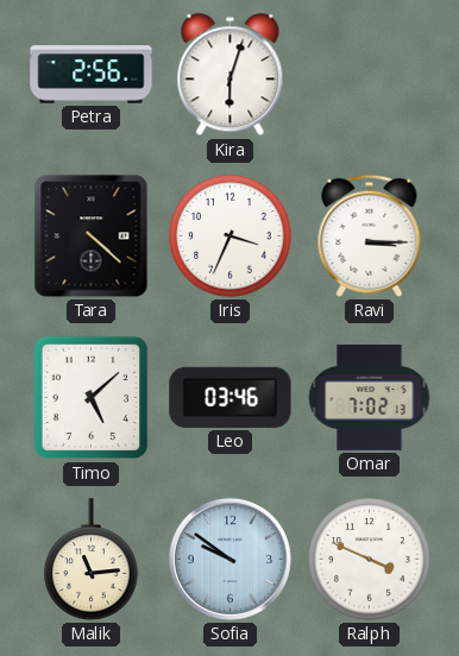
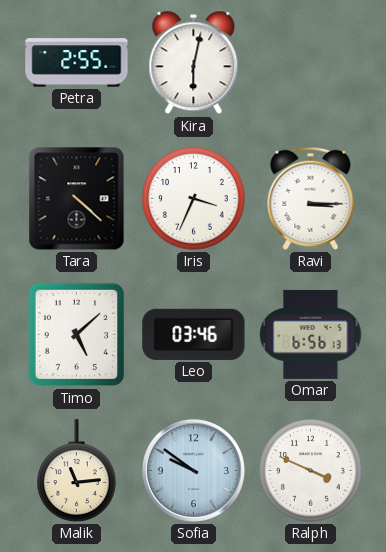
Petra: 2:56 -> 2:55
Kira: 6:03 -> 6:02
Omar: 7:02 -> 6:56
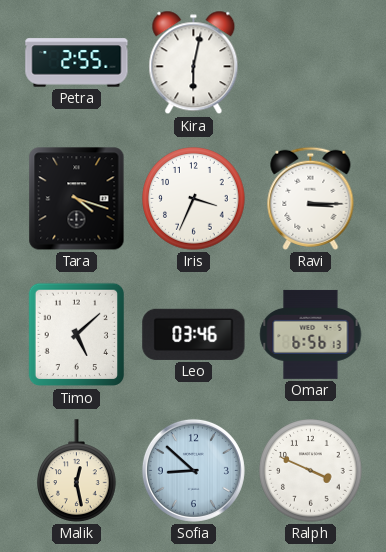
Tara: 4:22 -> 4:18
Malik: 11:14 -> 12:28
Sofia: 9:51 -> 8:52
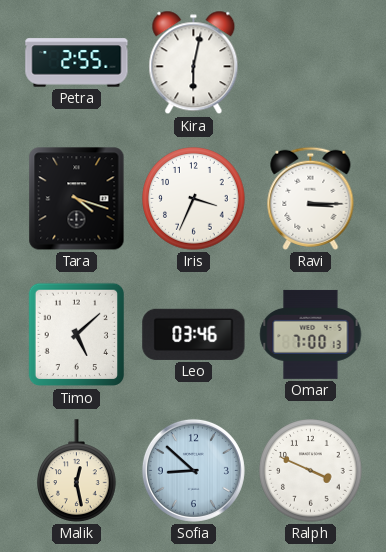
Omar: 6:56 -> 7:00
